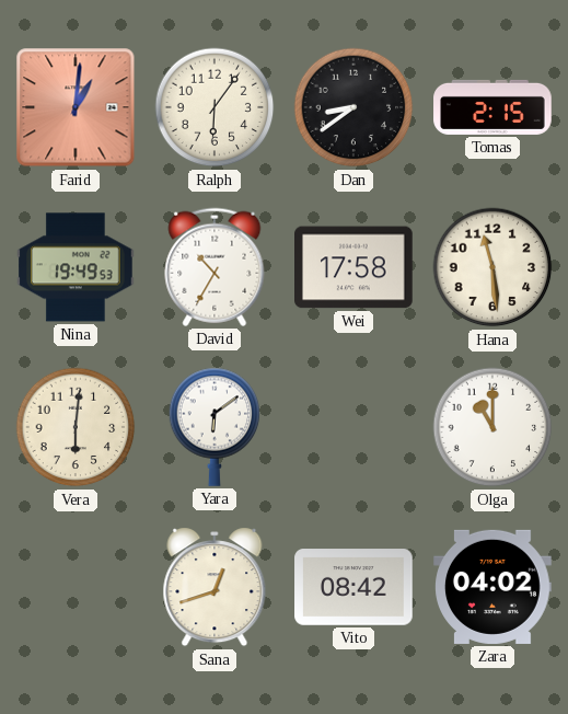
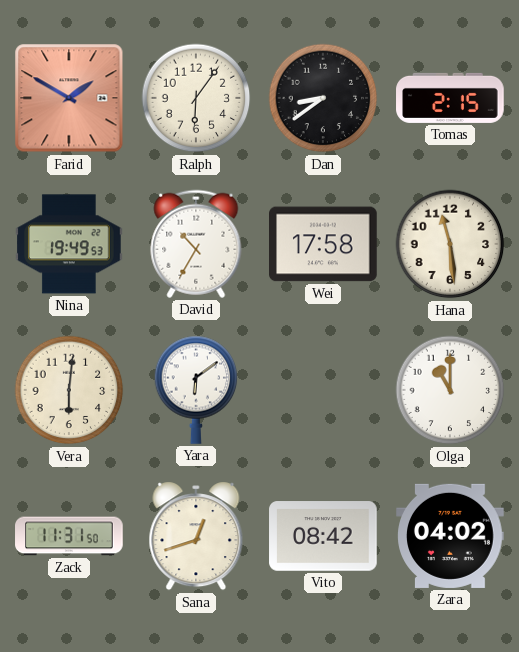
Farid: 1:01 -> 1:50
Zack: none -> 11:31
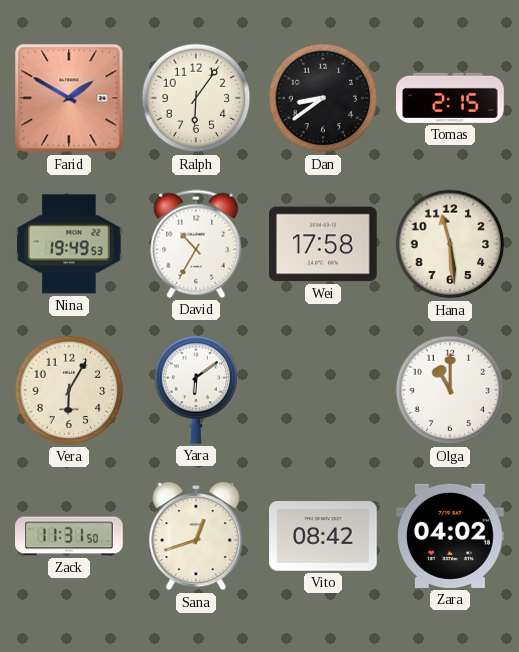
Vera: 6:01 -> 6:05
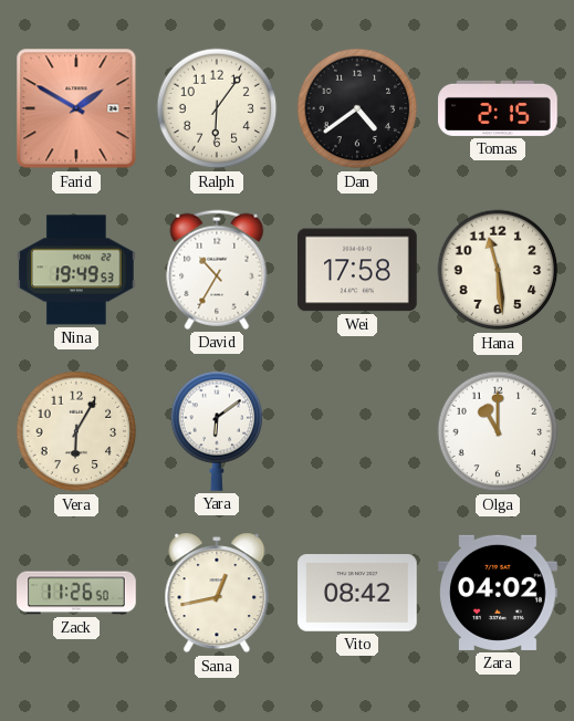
Dan: 8:39 -> 4:39
Zack: 11:31 -> 11:26
Sana: 12:42 -> 12:43
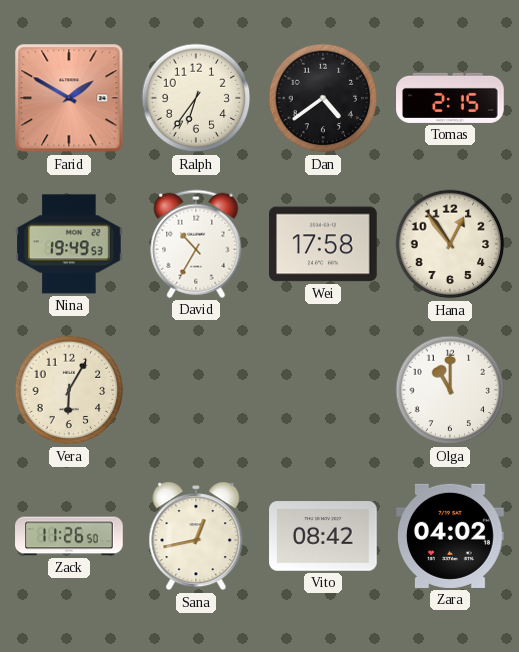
Ralph: 6:06 -> 6:36
Hana: 11:29 -> 12:54
Yara: 6:09 -> none
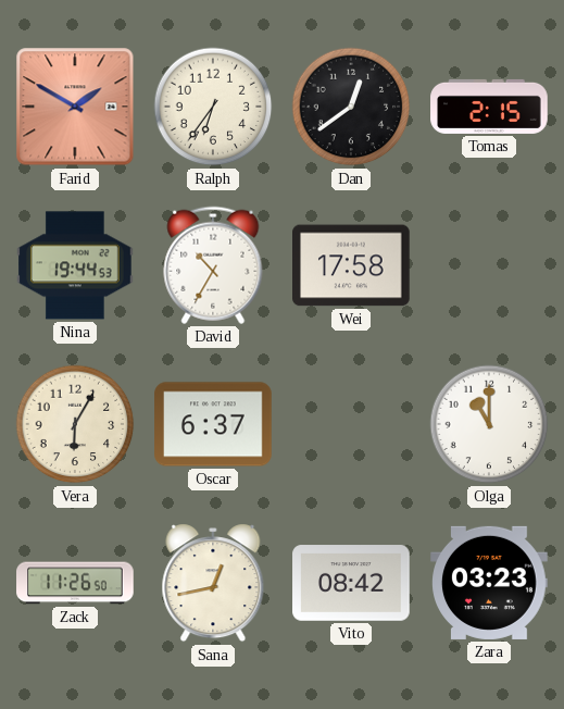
Dan: 4:39 -> 12:39
Nina: 19:49 -> 19:44
Hana: 12:54 -> none
Oscar: none -> 6:37
Zara: 04:02 -> 03:23
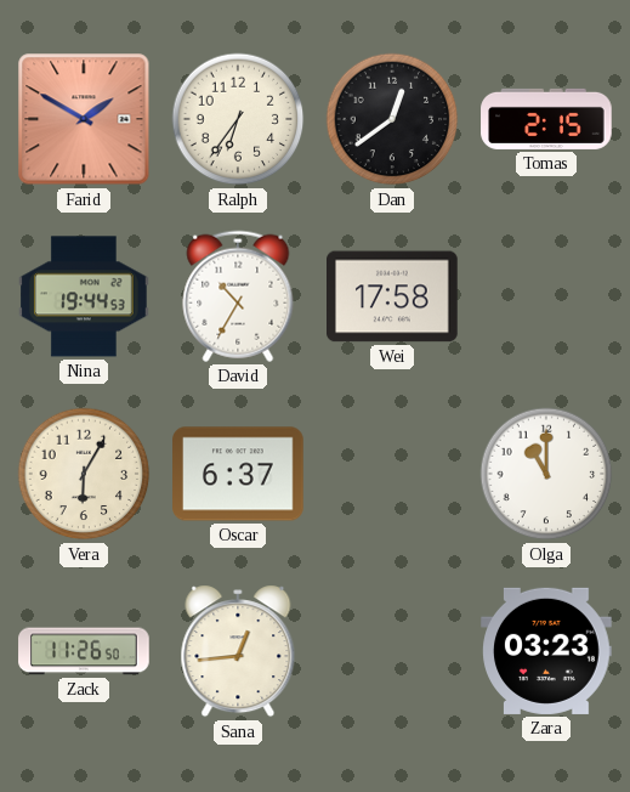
Sana: 12:43 -> 12:44
Vito: 08:42 -> none
